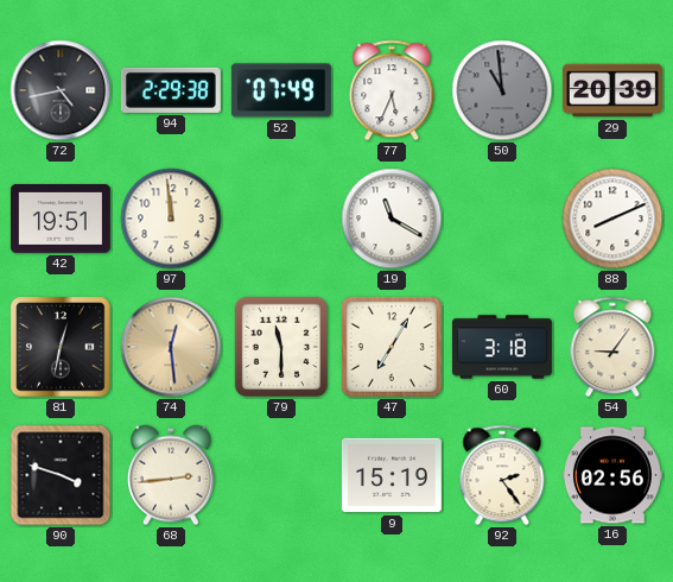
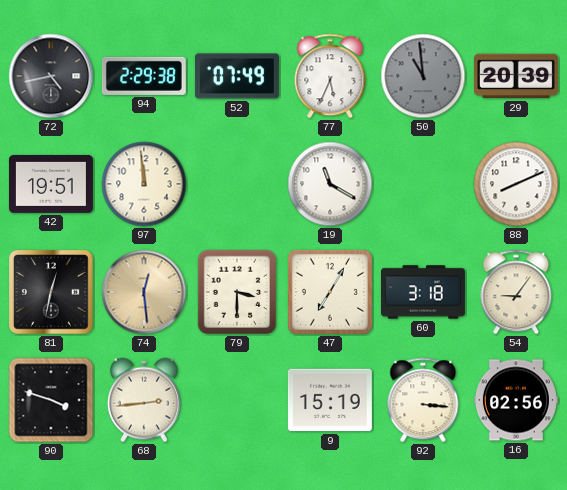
79: 11:30 -> 3:30
92: 2:24 -> 3:16
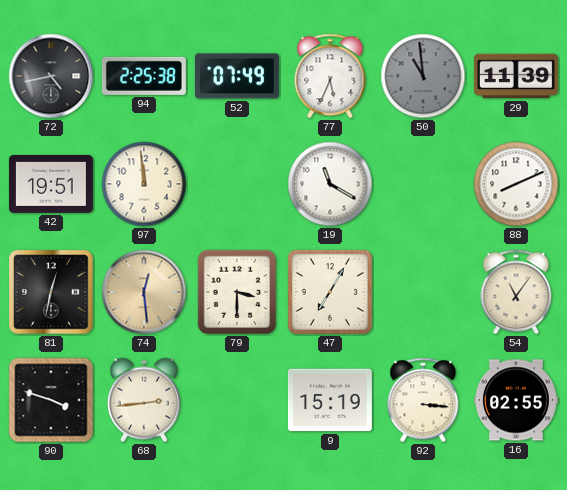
94: 2:29 -> 2:25
29: 20:39 -> 11:39
60: 3:18 -> none
54: 9:06 -> 11:06
16: 02:56 -> 02:55
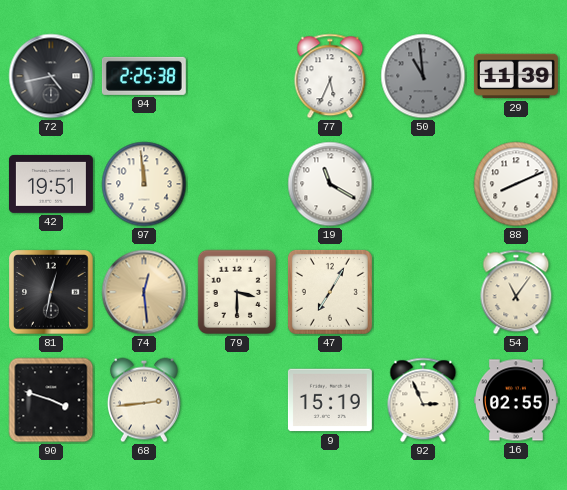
52: 07:49 -> none
92: 3:16 -> 2:56
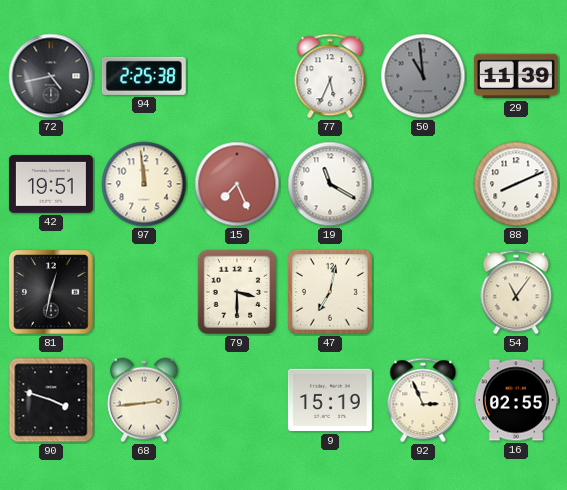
15: none -> 7:26
74: 12:29 -> none
47: 7:05 -> 7:02
